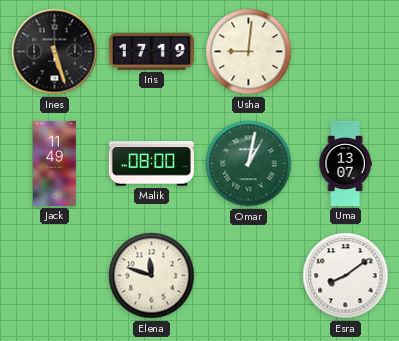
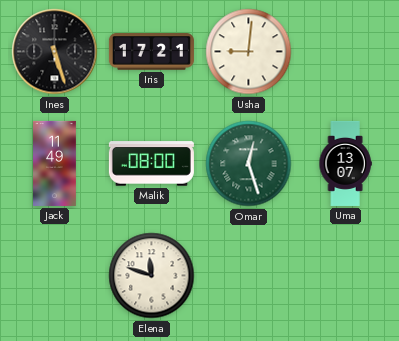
Iris: 17:19 -> 17:21
Omar: 1:02 -> 12:27
Esra: 8:09 -> none
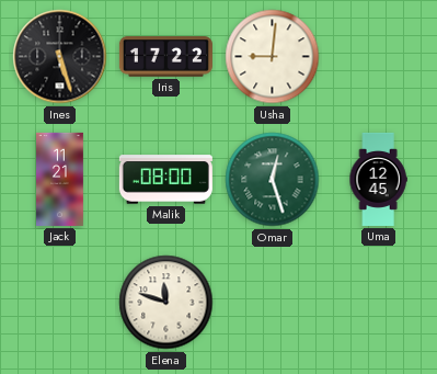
Iris: 17:21 -> 17:22
Jack: 11:49 -> 11:21
Uma: 13:07 -> 12:45
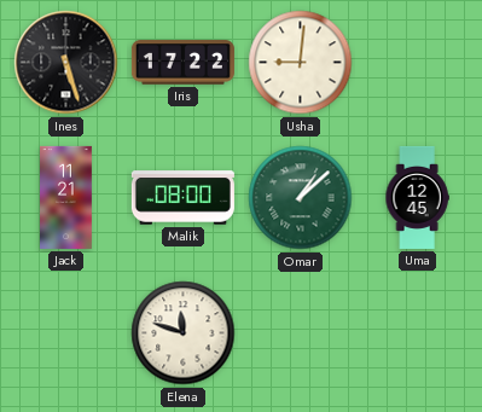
Omar: 12:27 -> 1:08
